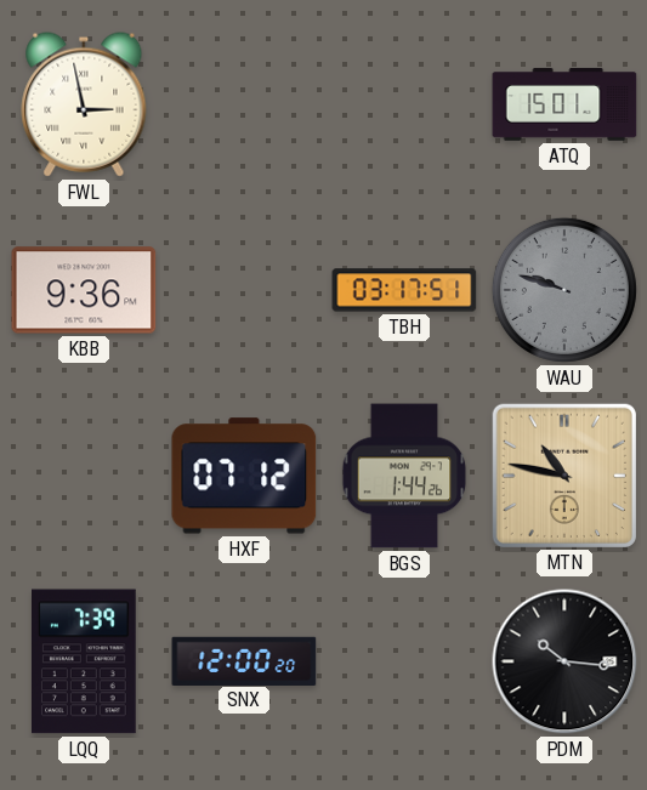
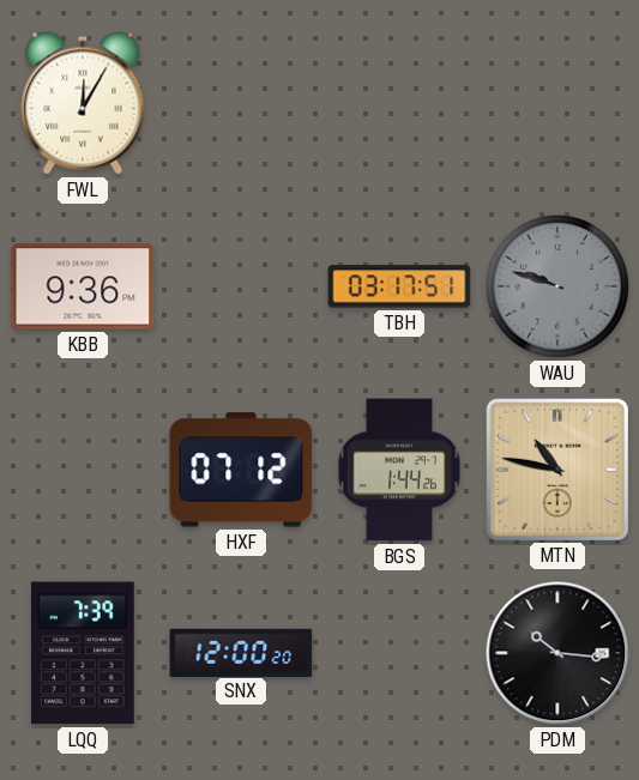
FWL: 2:58 -> 12:05
ATQ: 15:01 -> none
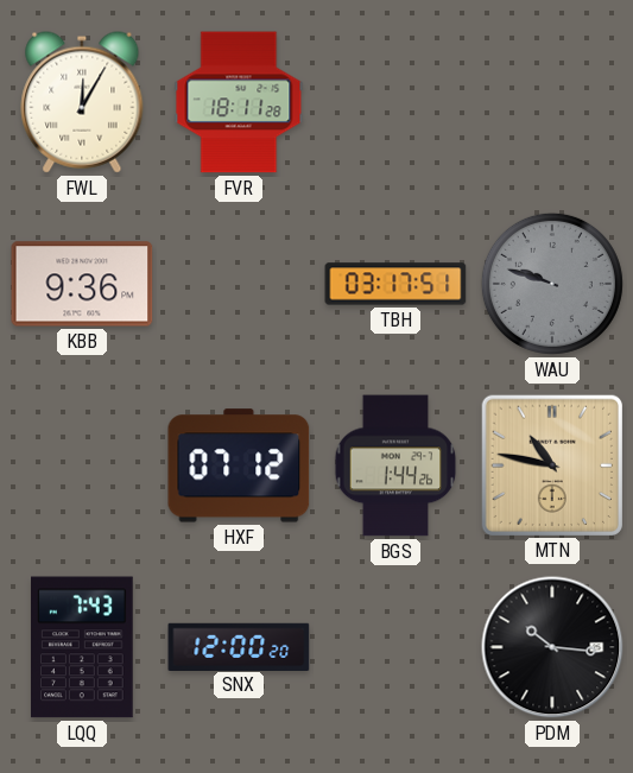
FVR: none -> 18:11
LQQ: 7:39 -> 7:43
